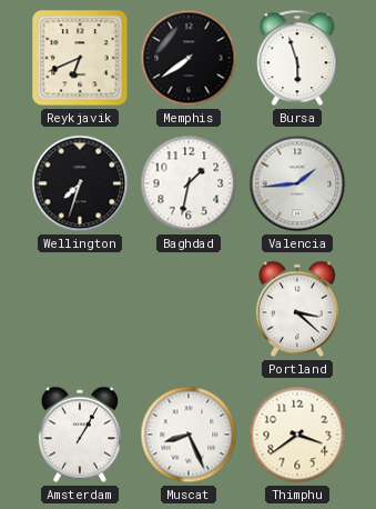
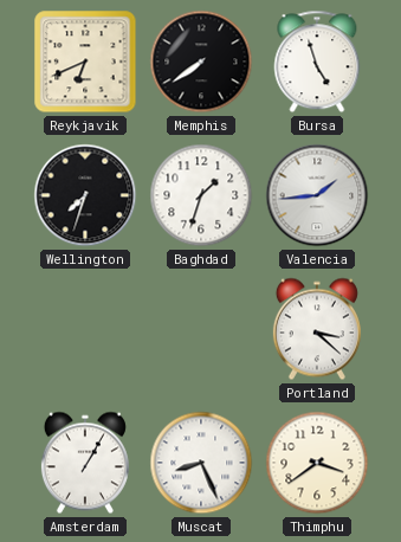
Bursa: 5:57 -> 4:57
Baghdad: 1:32 -> 1:33
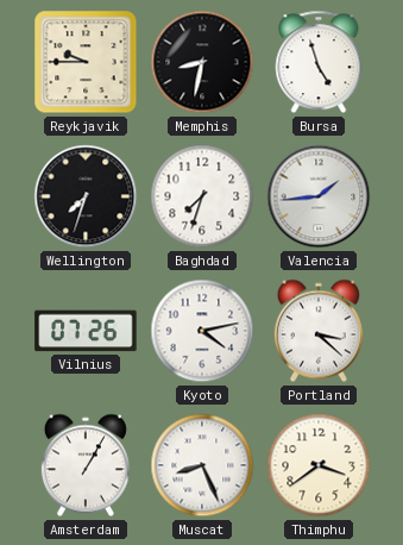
Reykjavik: 6:41 -> 9:45
Memphis: 7:39 -> 8:32
Baghdad: 1:33 -> 7:33
Vilnius: none -> 07:26
Kyoto: none -> 4:13
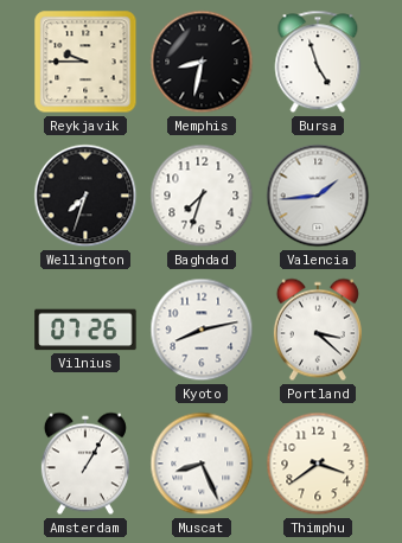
Kyoto: 4:13 -> 8:13
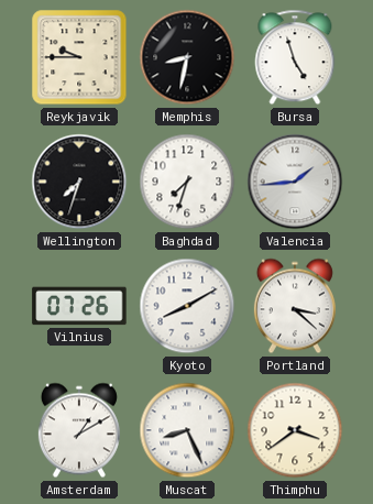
Kyoto: 8:13 -> 8:10
Amsterdam: 1:05 -> 1:10
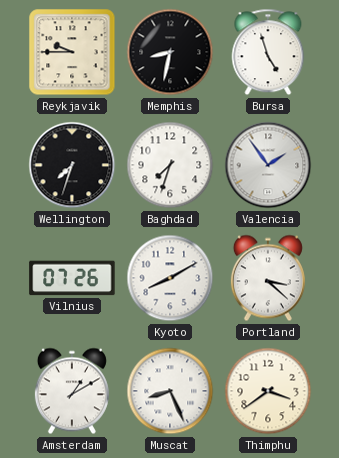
Valencia: 1:44 -> 1:54
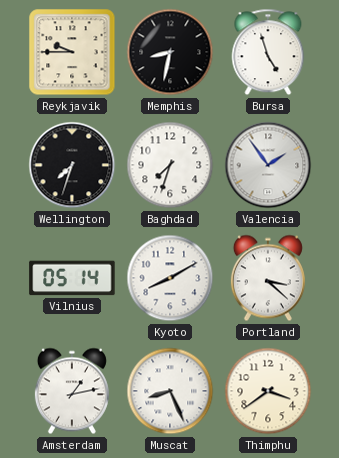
Vilnius: 07:26 -> 05:14
Amsterdam: 1:10 -> 1:13
